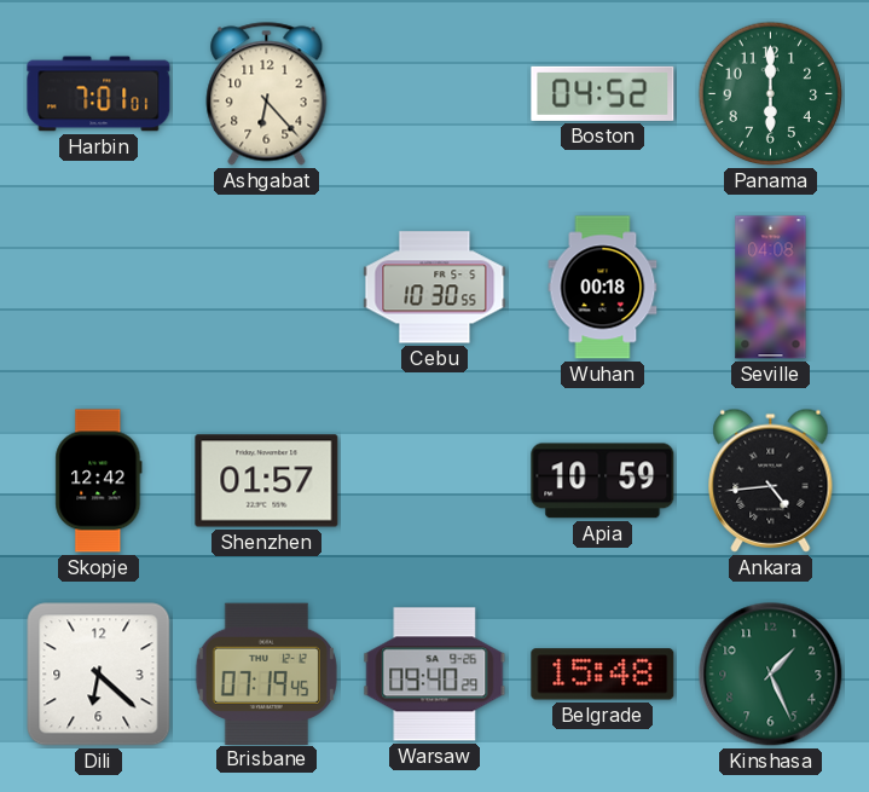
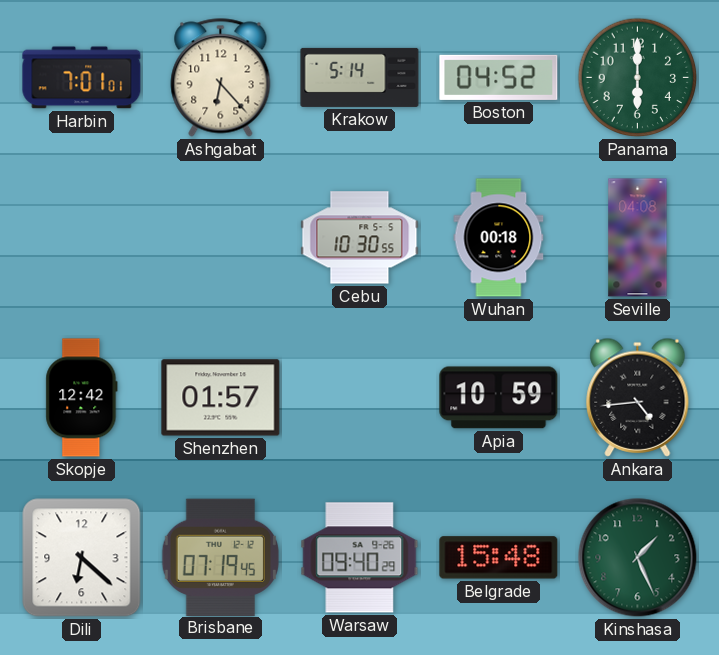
Krakow: none -> 5:14
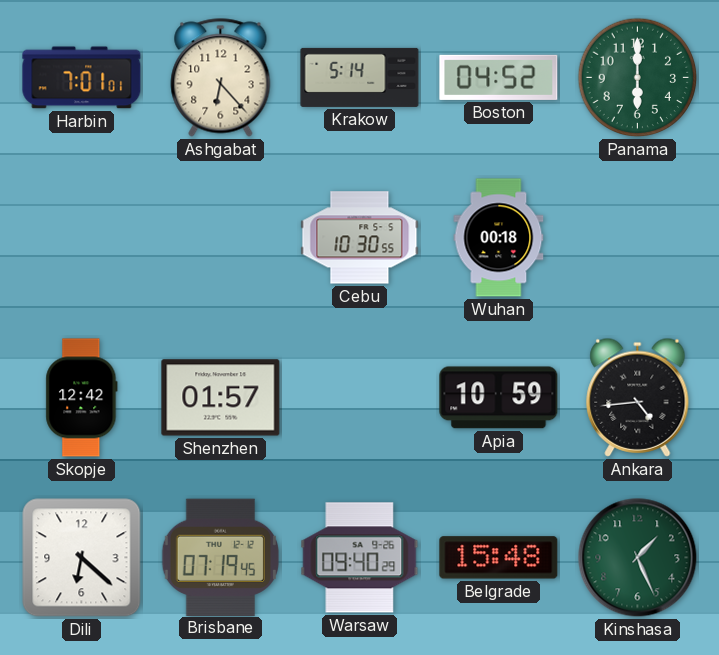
Seville: 04:08 -> none
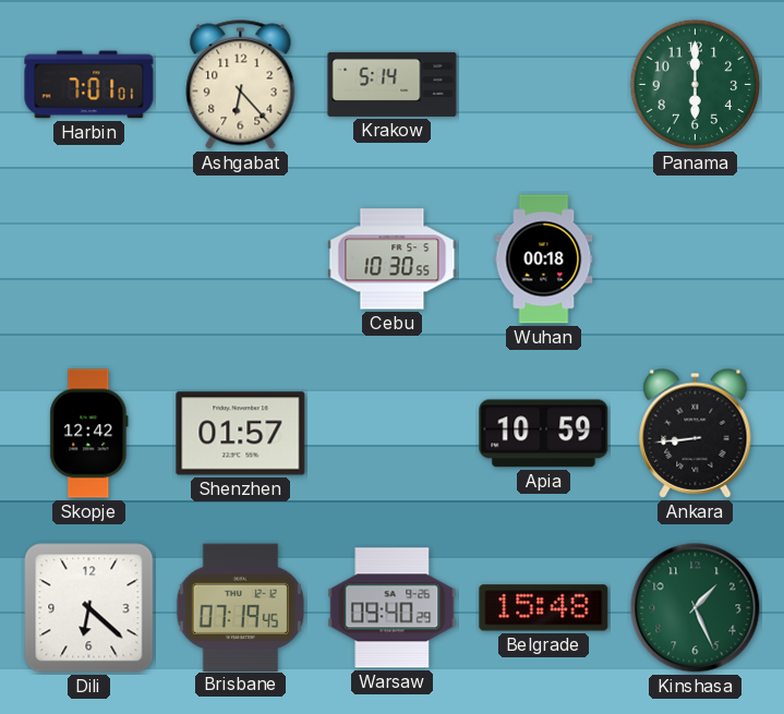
Boston: 04:52 -> none
Ankara: 4:44 -> 8:44
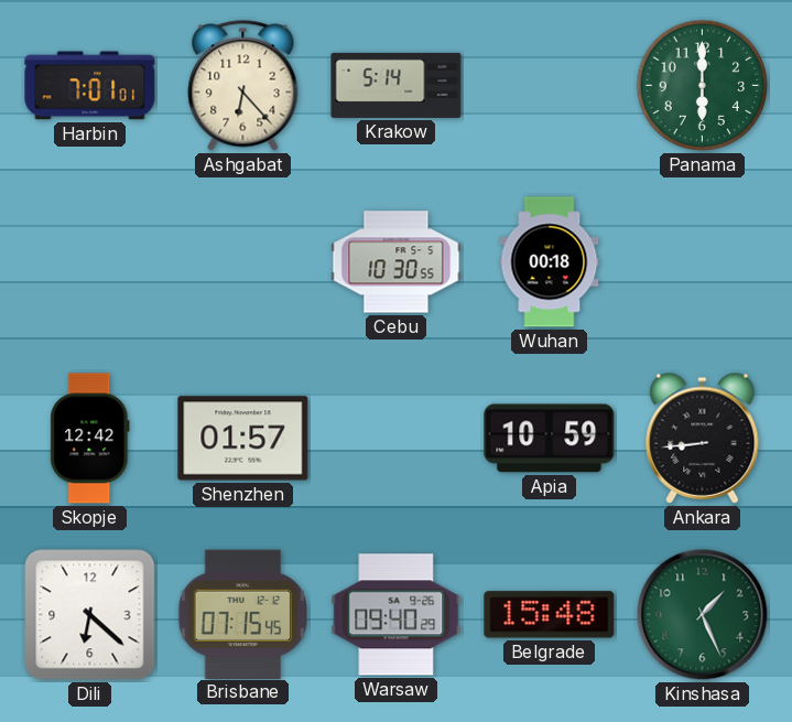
Brisbane: 07:19 -> 07:15
